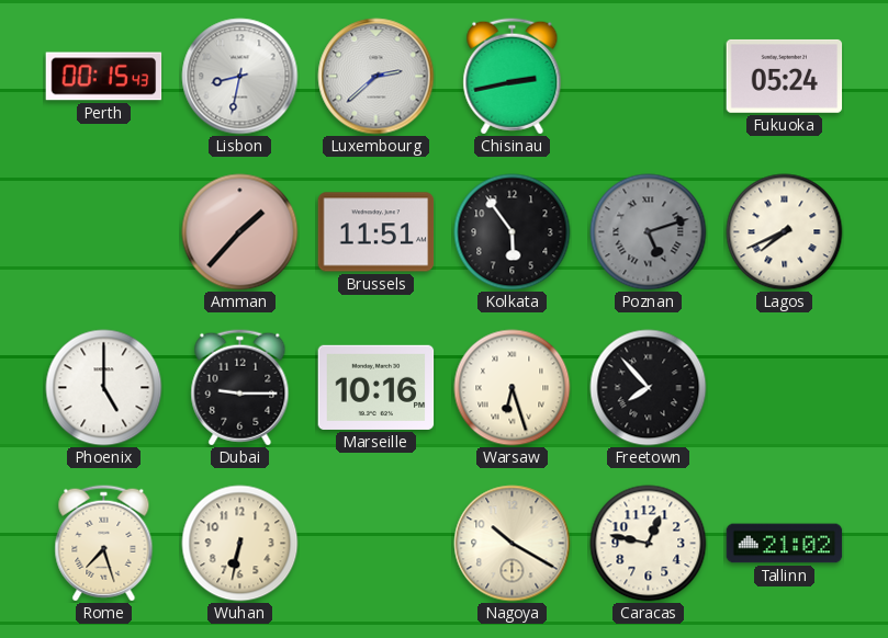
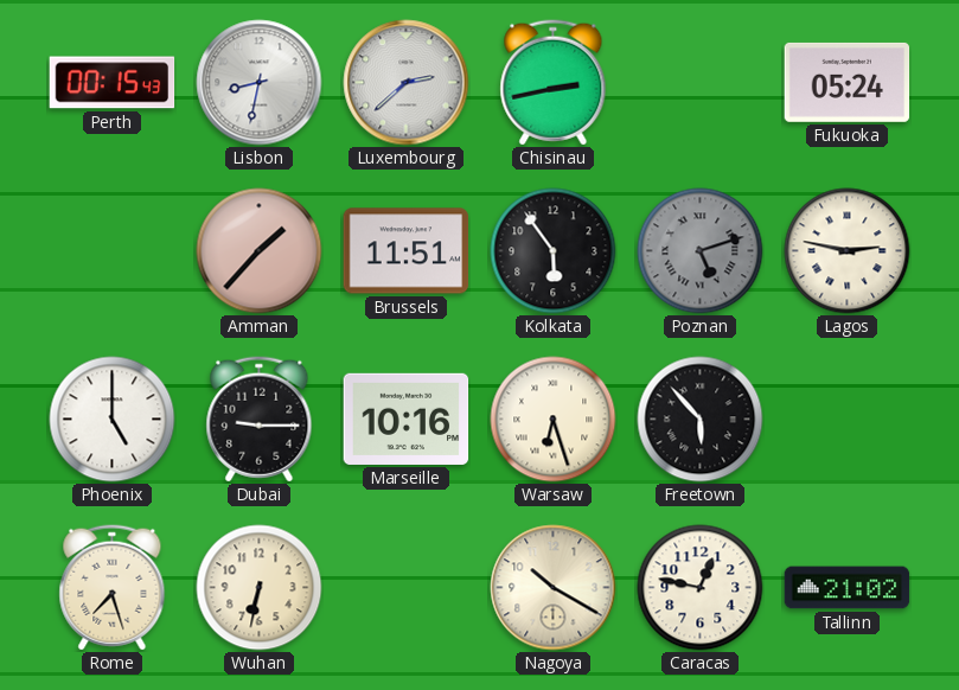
Lagos: 7:41 -> 2:47
Freetown: 7:53 -> 5:53
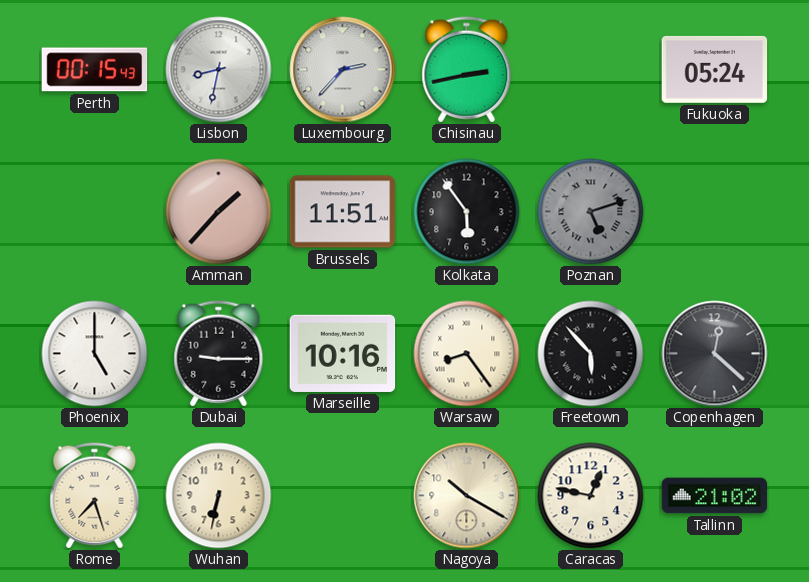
Luxembourg: 2:38 -> 2:37
Lagos: 2:47 -> none
Warsaw: 6:27 -> 8:24
Copenhagen: none -> 12:22
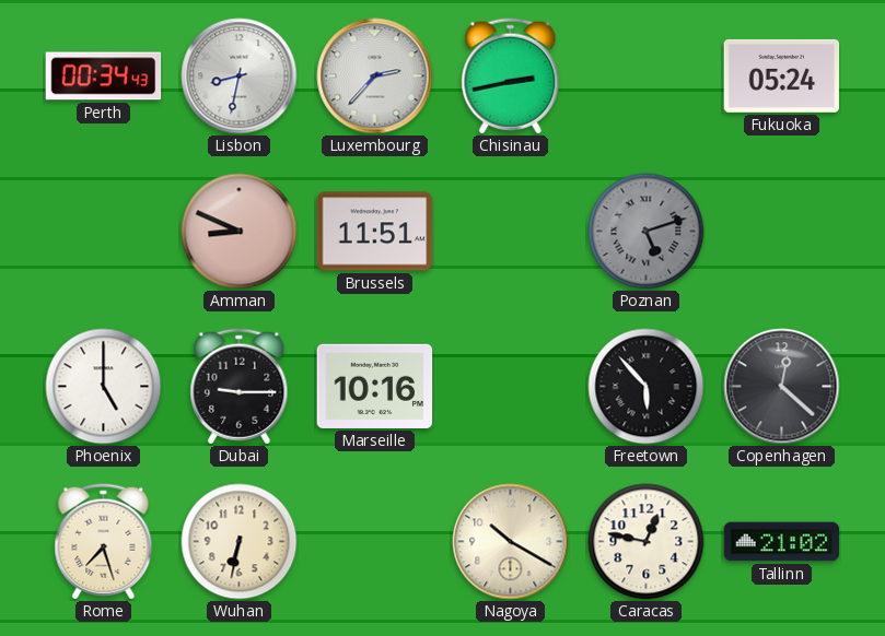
Perth: 00:15 -> 00:34
Amman: 1:37 -> 8:49
Kolkata: 5:54 -> none
Warsaw: 8:24 -> none
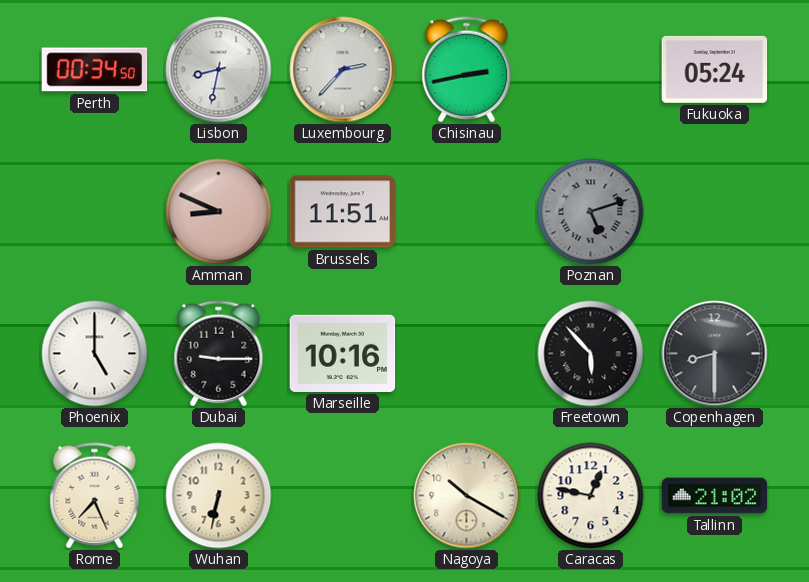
Perth: 00:34:43 -> 00:34:50
Copenhagen: 12:22 -> 8:30
Rome: 7:27 -> 7:26
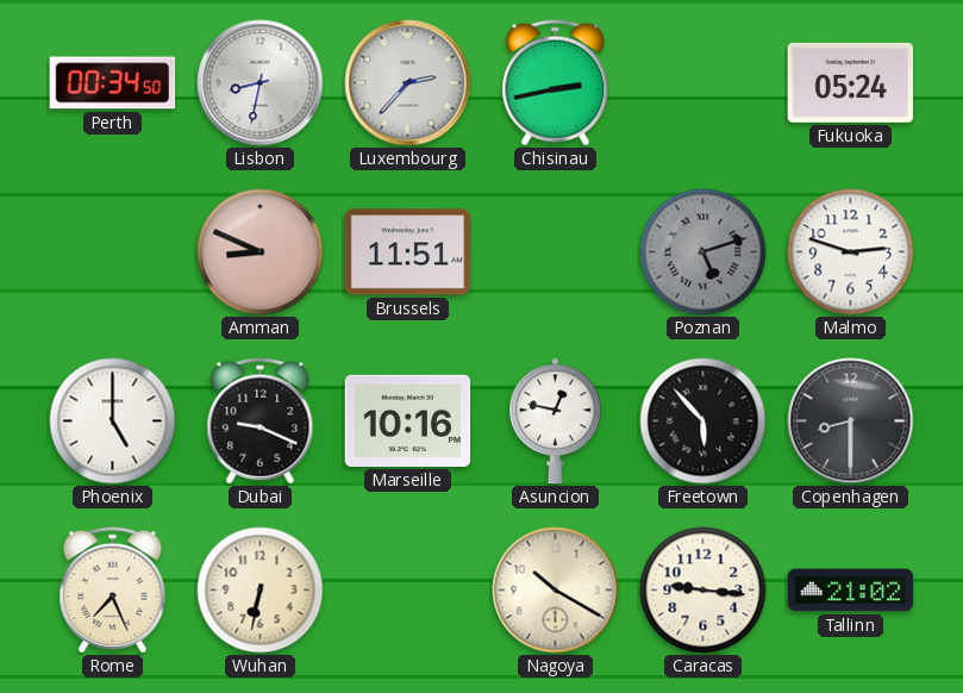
Malmo: none -> 2:48
Dubai: 9:15 -> 9:19
Asuncion: none -> 12:47
Caracas: 12:47 -> 9:16
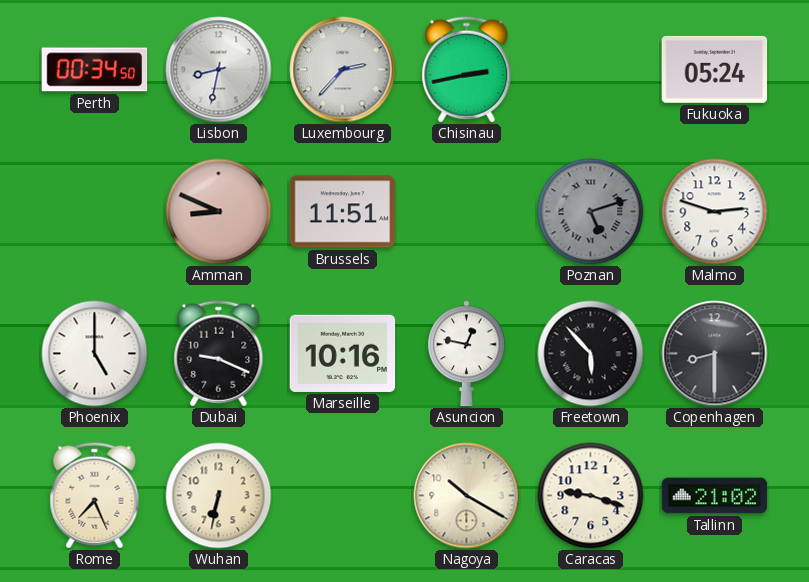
Caracas: 9:16 -> 9:18
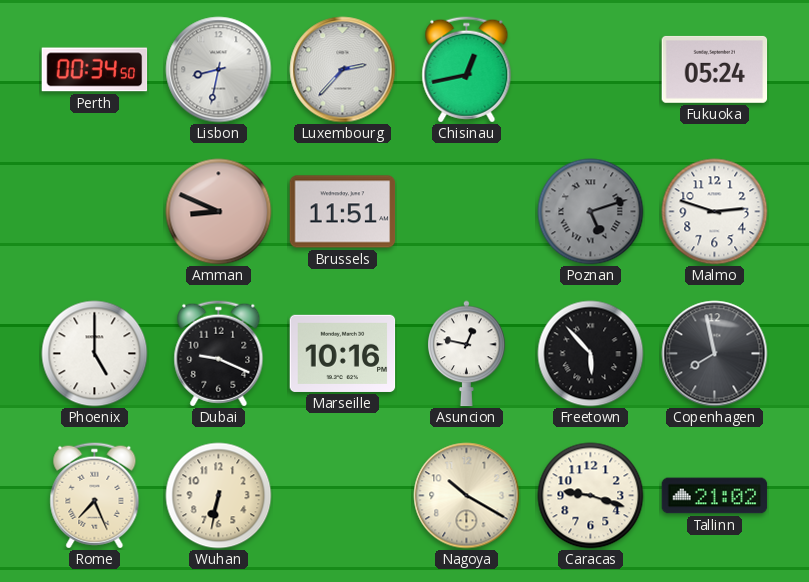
Chisinau: 2:43 -> 12:43
Copenhagen: 8:30 -> 7:58
